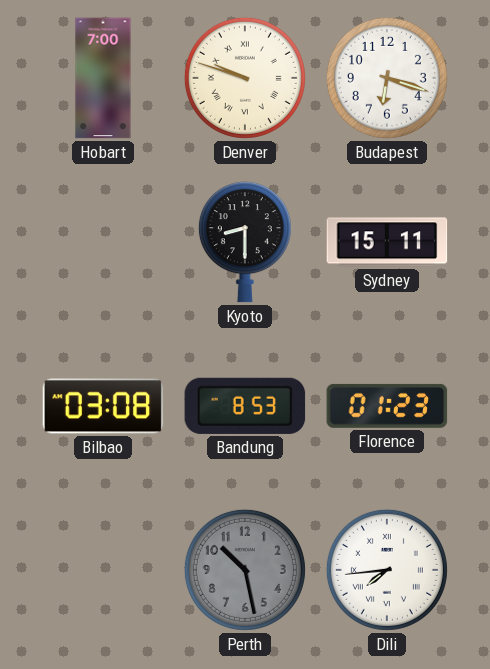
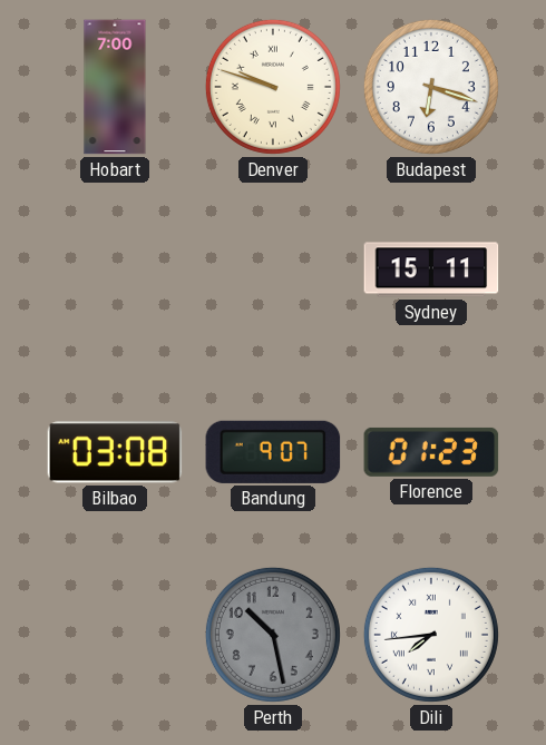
Kyoto: 8:30 -> none
Bandung: 8:53 -> 9:07
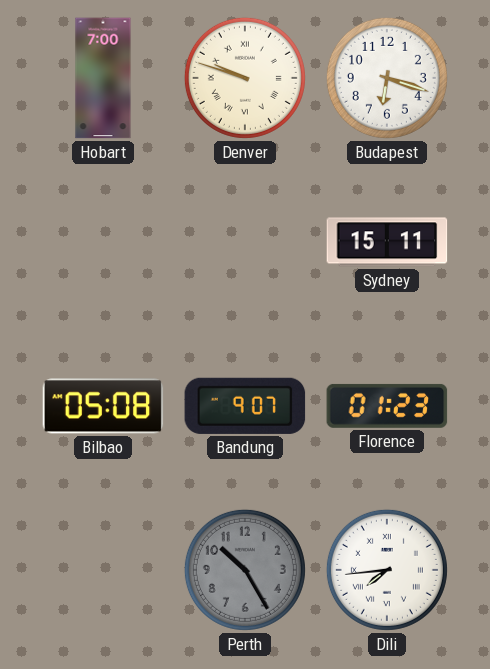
Bilbao: 03:08 -> 05:08
Perth: 10:28 -> 10:25
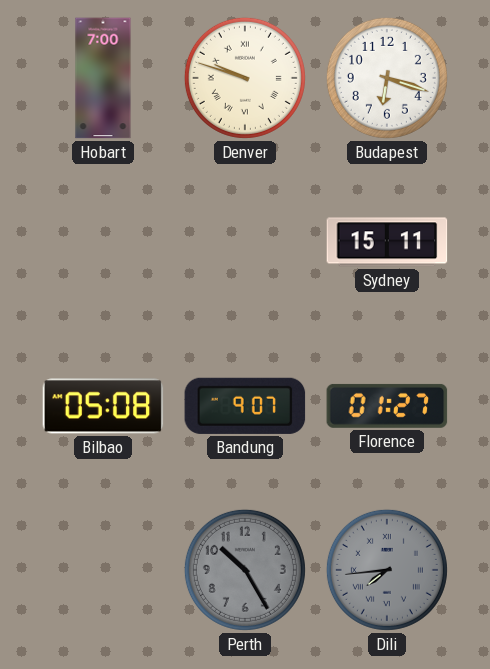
Florence: 01:23 -> 01:27
Dili dial: white -> grey
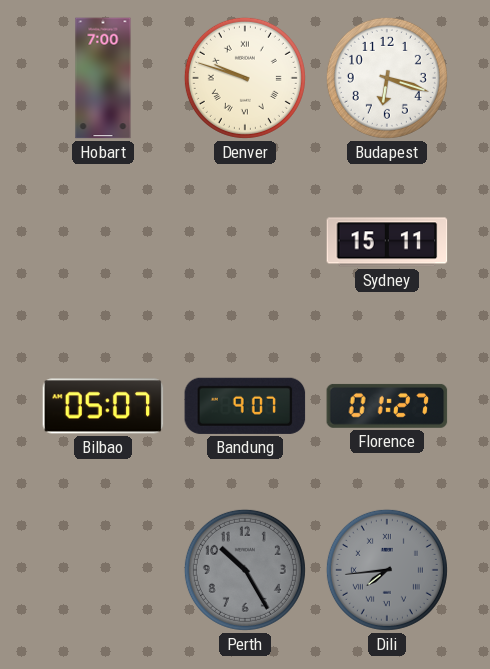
Bilbao: 05:08 -> 05:07
